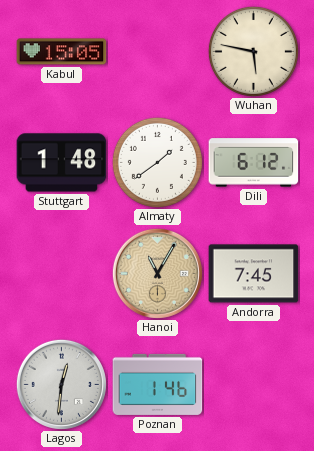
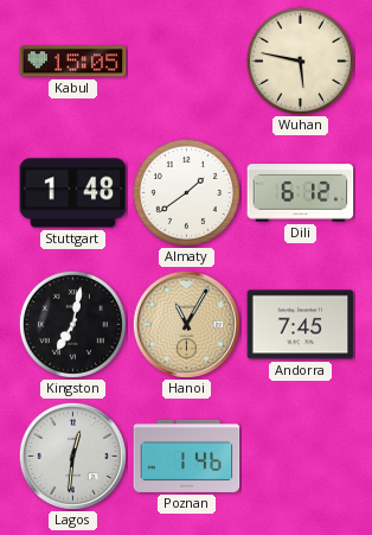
Kingston: none -> 7:02
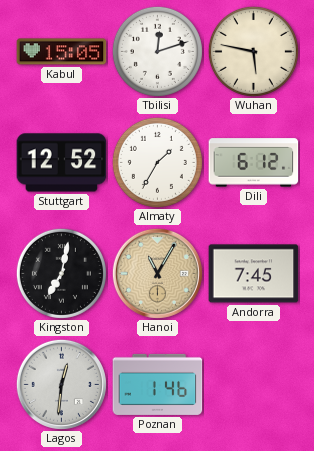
Tbilisi: none -> 12:12
Stuttgart: 1:48 -> 12:52
Almaty: 1:39 -> 1:35
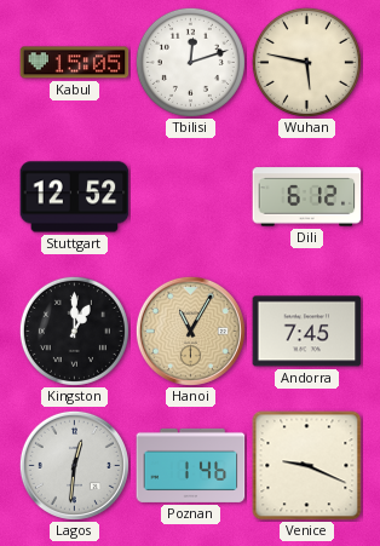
Almaty: 1:35 -> none
Kingston: 7:02 -> 1:00
Venice: none -> 9:19
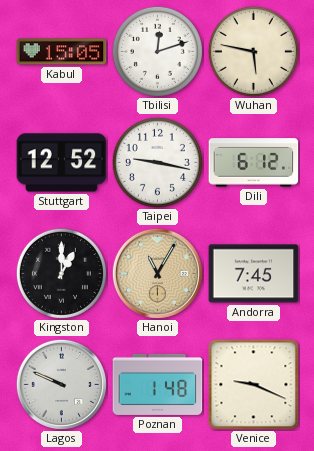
Taipei: none -> 9:17
Lagos: 12:31 -> 9:49
Poznan: 1:46 -> 1:48
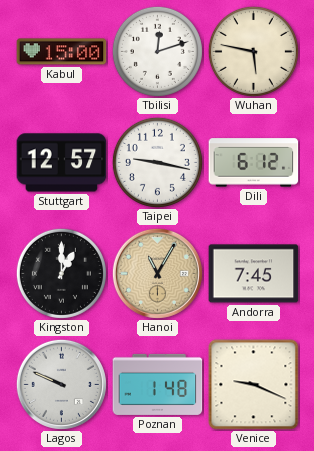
Kabul: 15:05 -> 15:00
Stuttgart: 12:52 -> 12:57
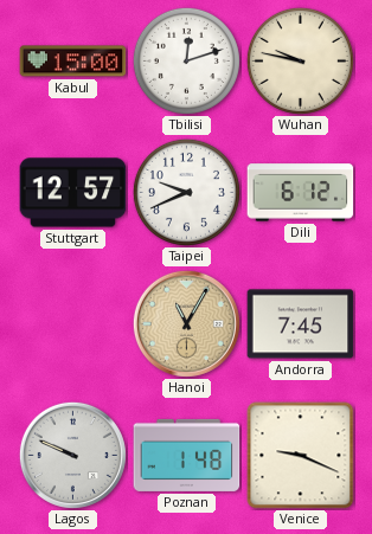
Wuhan: 5:47 -> 9:47
Taipei: 9:17 -> 9:41
Kingston: 1:00 -> none
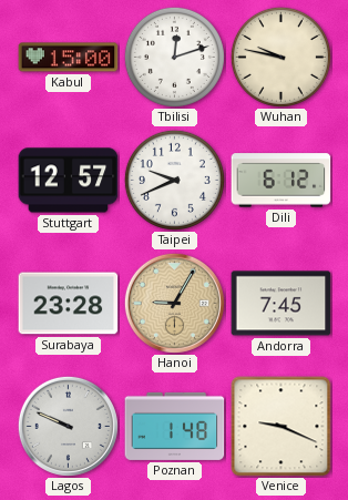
Surabaya: none -> 23:28
Hanoi: 11:05 -> 9:05
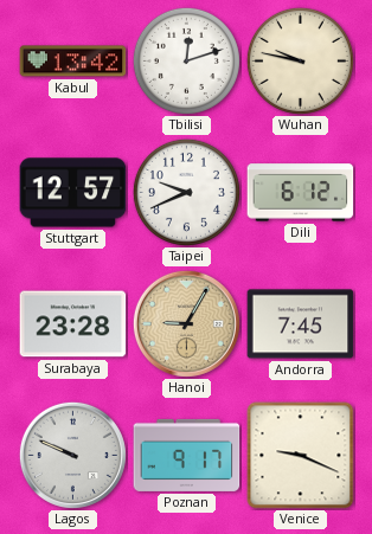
Kabul: 15:00 -> 13:42
Poznan: 1:48 -> 9:17
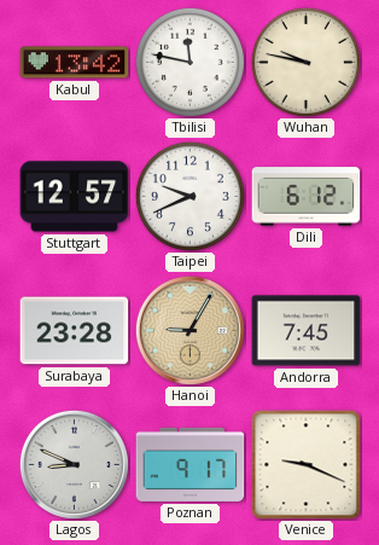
Tbilisi: 12:12 -> 11:47
Lagos: 9:49 -> 8:49
